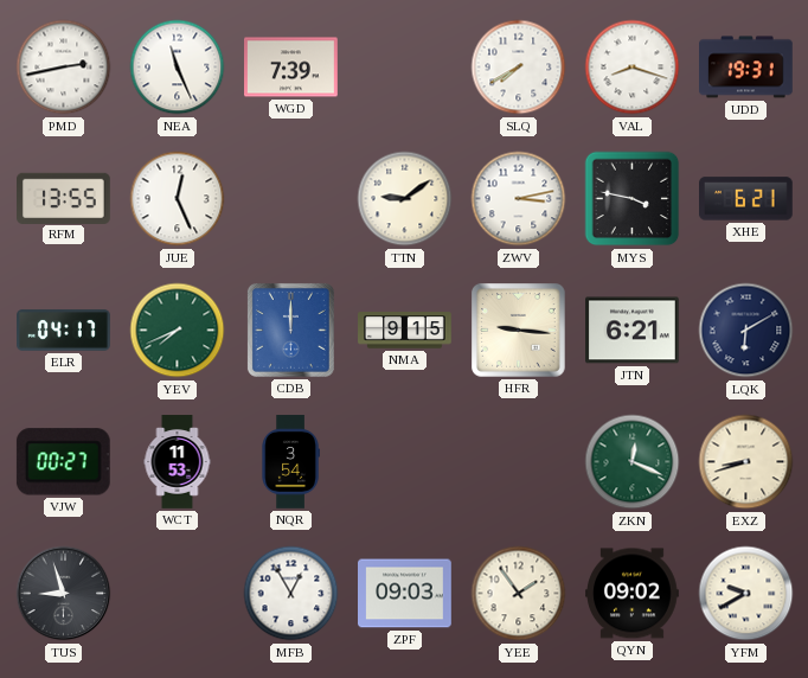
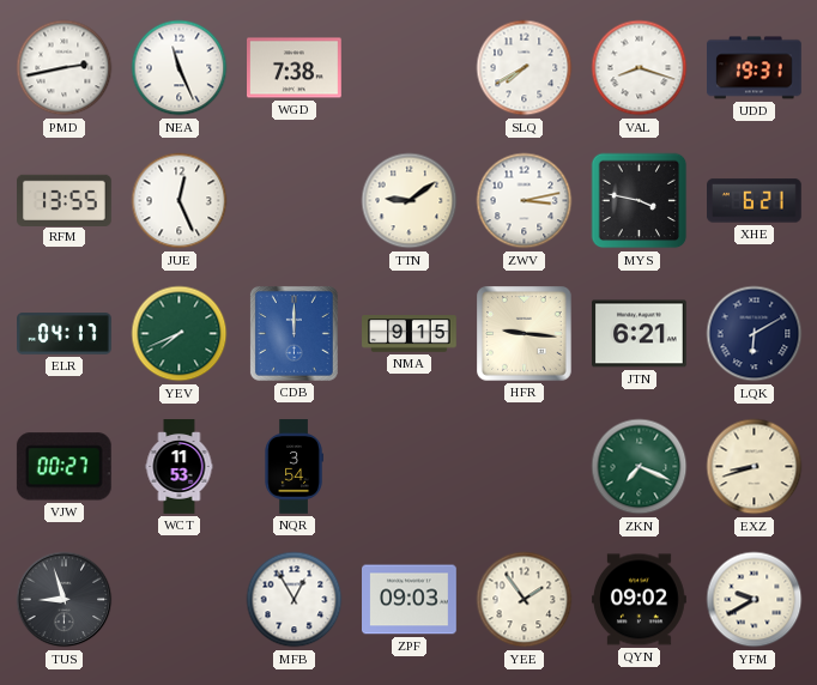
WGD: 7:39 -> 7:38
ZKN: 12:19 -> 7:19
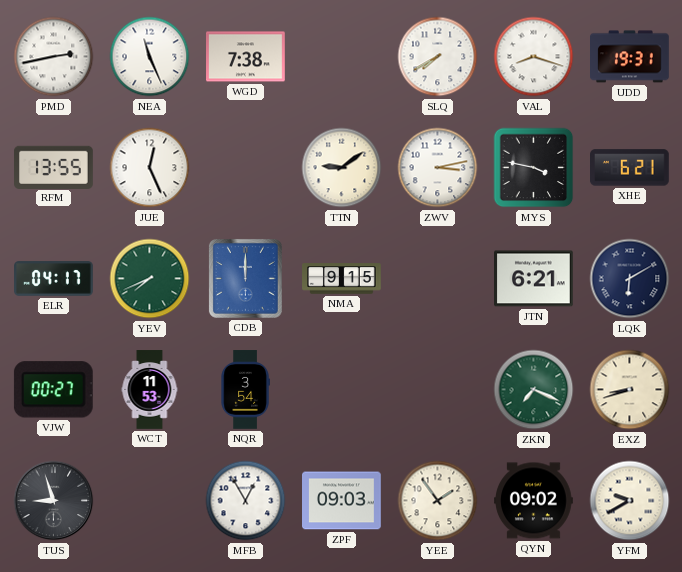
HFR: 9:16 -> none
